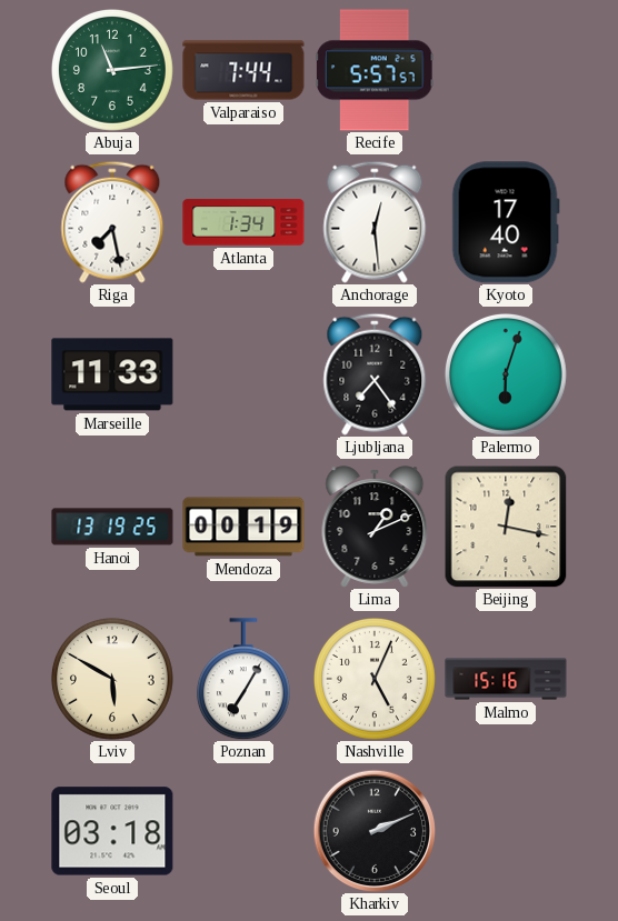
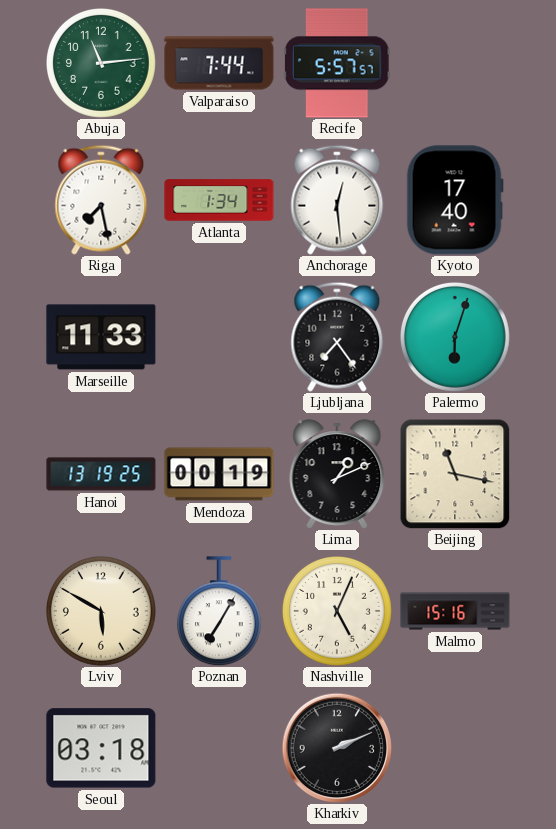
Beijing: 12:17 -> 11:17
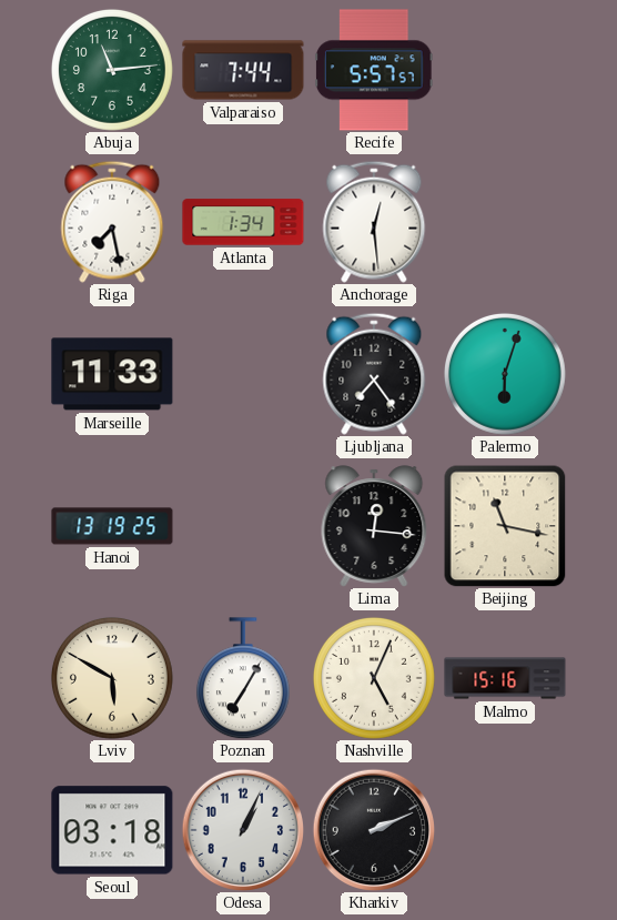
Kyoto: 17:40 -> none
Mendoza: 00:19 -> none
Lima: 1:11 -> 12:16
Odesa: none -> 1:04
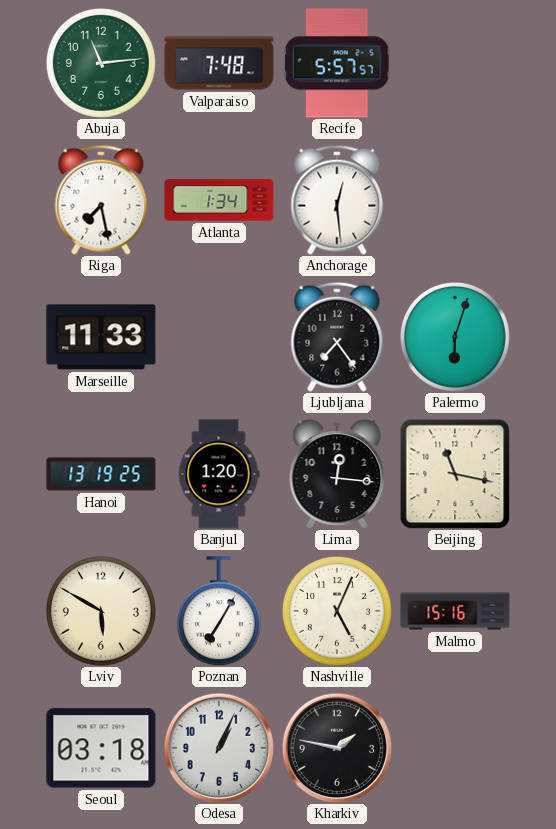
Valparaiso: 7:44 -> 7:48
Banjul: none -> 1:20
Kharkiv: 2:11 -> 1:47
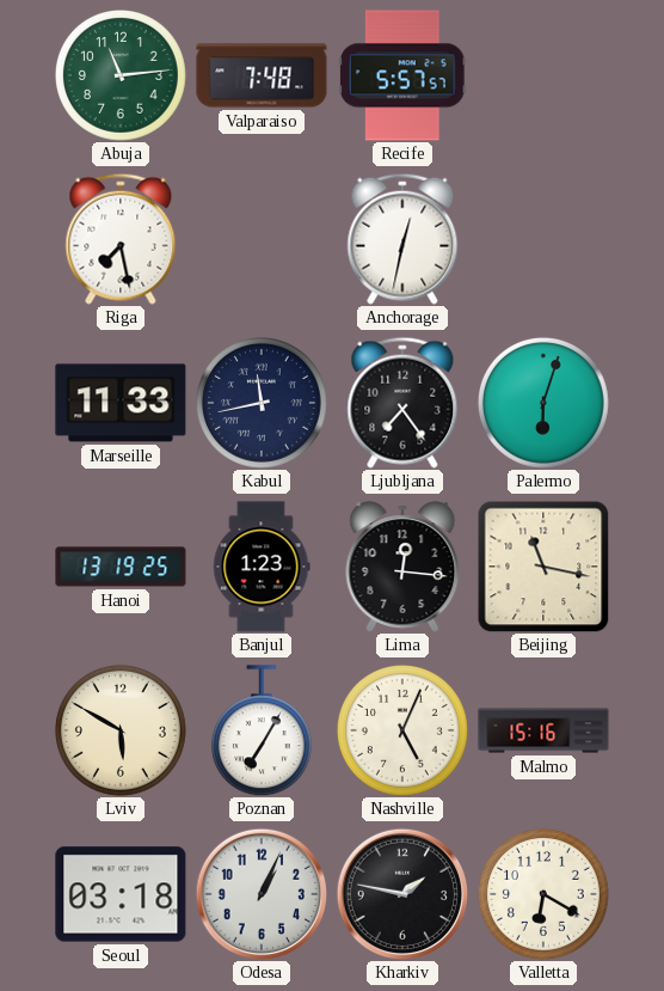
Atlanta: 1:34 -> none
Anchorage: 12:29 -> 12:32
Kabul: none -> 11:43
Banjul: 1:20 -> 1:23
Valletta: none -> 6:20
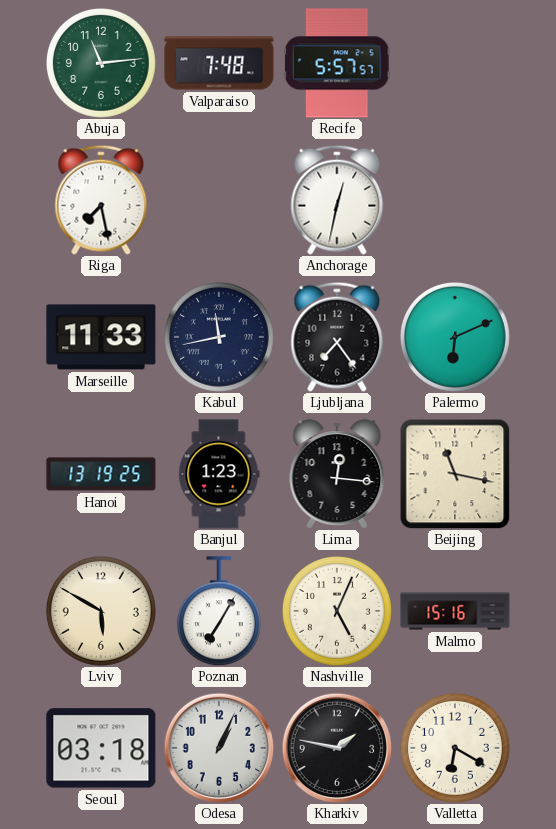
Palermo: 6:03 -> 6:11
